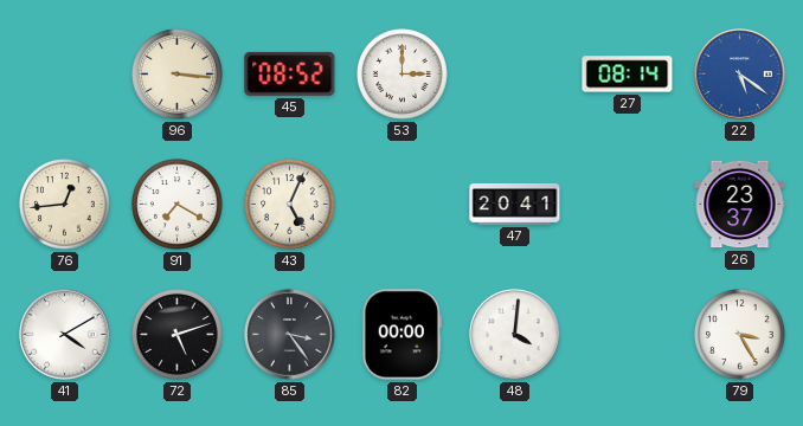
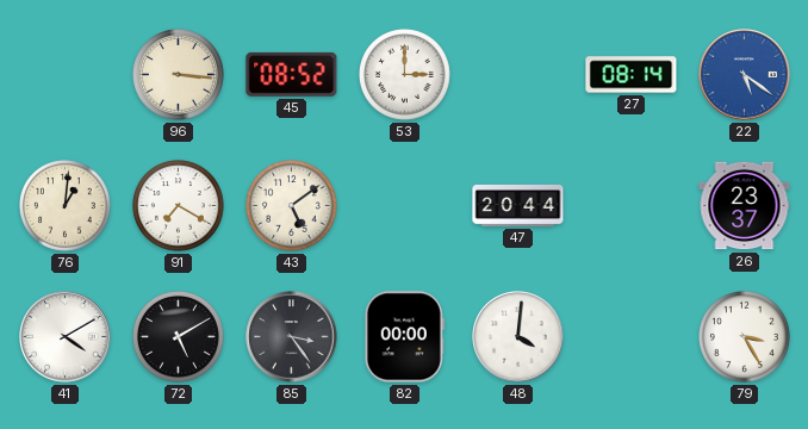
76: 12:44 -> 1:01
43: 5:04 -> 5:09
47: 20:41 -> 20:44
72: 5:12 -> 5:10
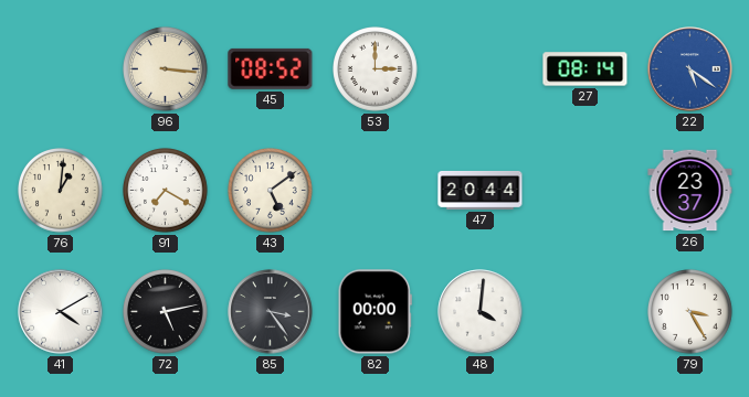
72: 5:10 -> 5:13
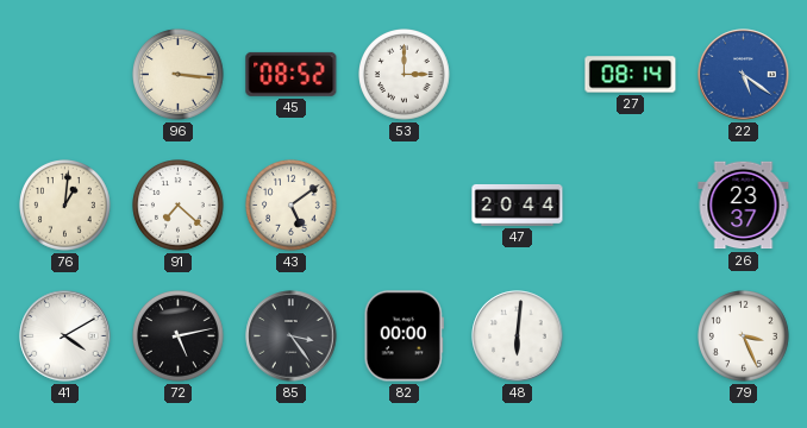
91: 7:20 -> 7:22
48: 4:01 -> 6:01
79: 3:25 -> 3:26
